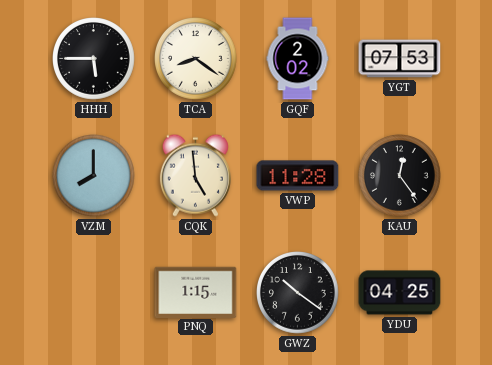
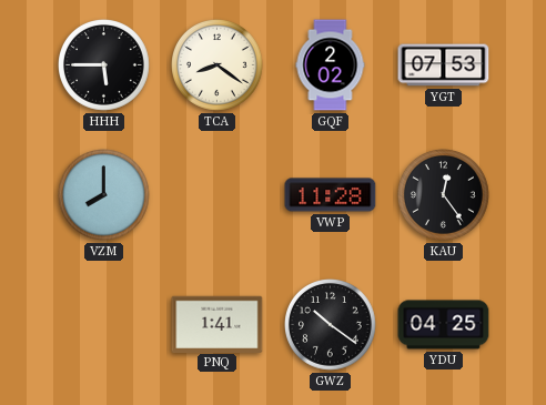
CQK: 4:59 -> none
PNQ: 1:15 -> 1:41
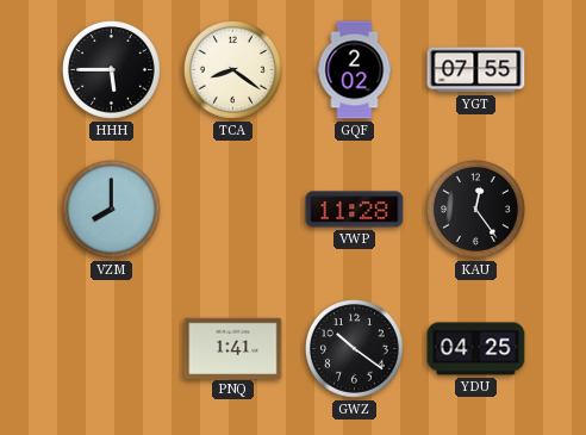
YGT: 07:53 -> 07:55
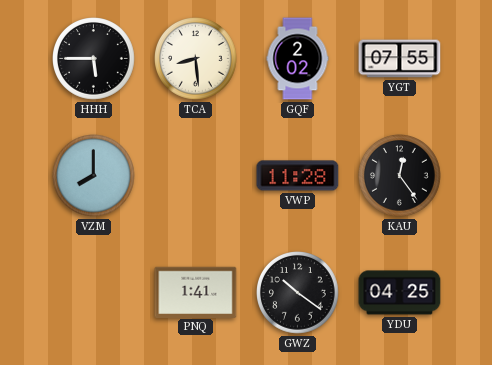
TCA: 8:21 -> 8:29
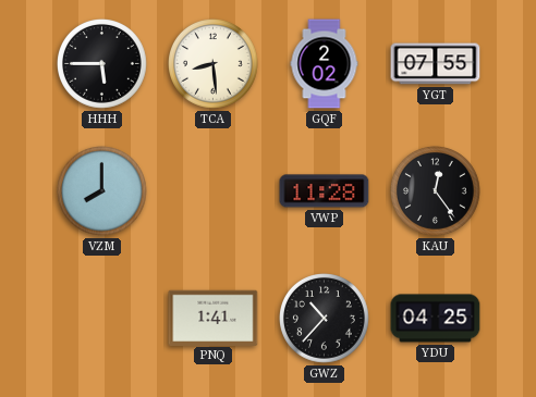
GWZ: 10:21 -> 10:37
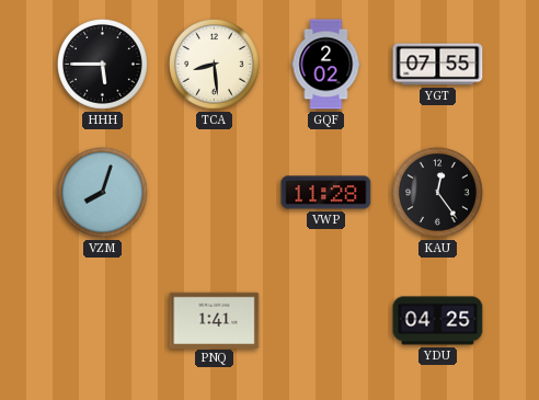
VZM: 8:00 -> 8:03
GWZ: 10:37 -> none
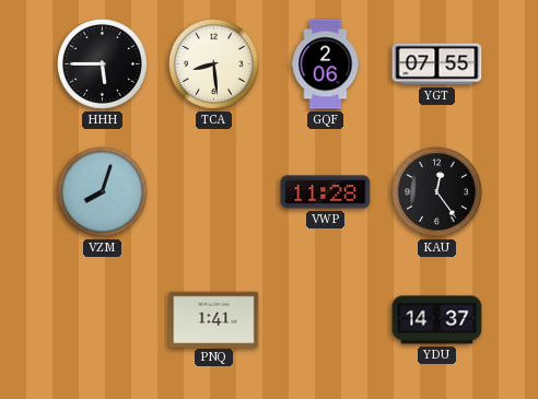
GQF: 2:02 -> 2:06
YDU: 04:25 -> 14:37
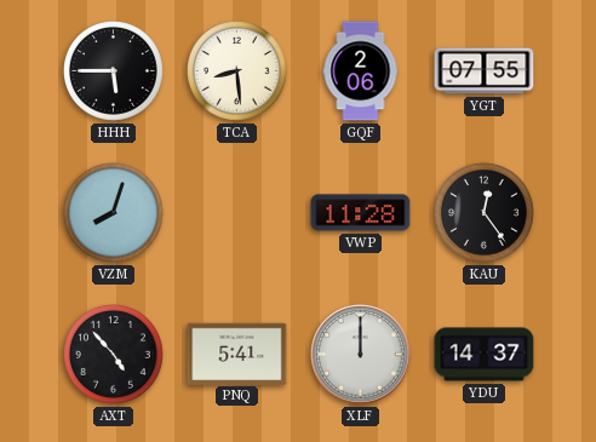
AXT: none -> 4:53
PNQ: 1:41 -> 5:41
XLF: none -> 12:00
